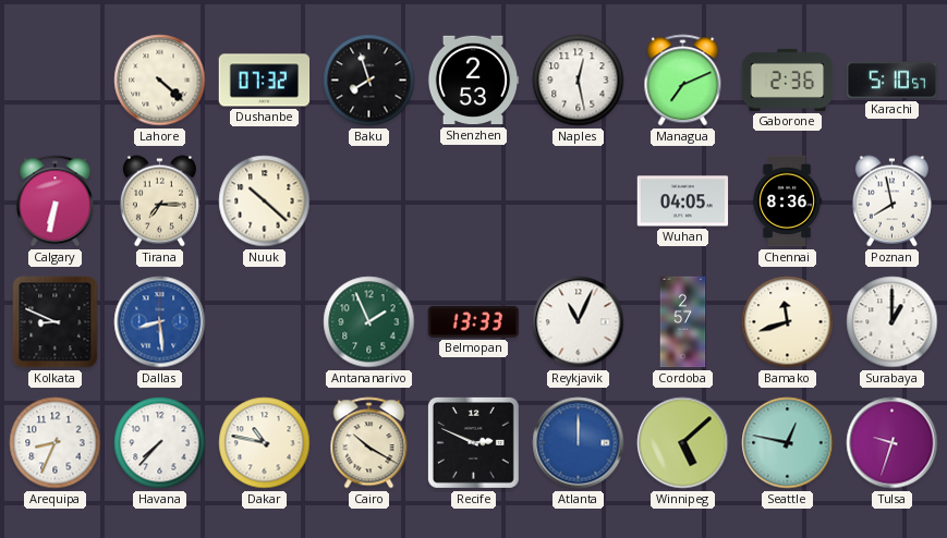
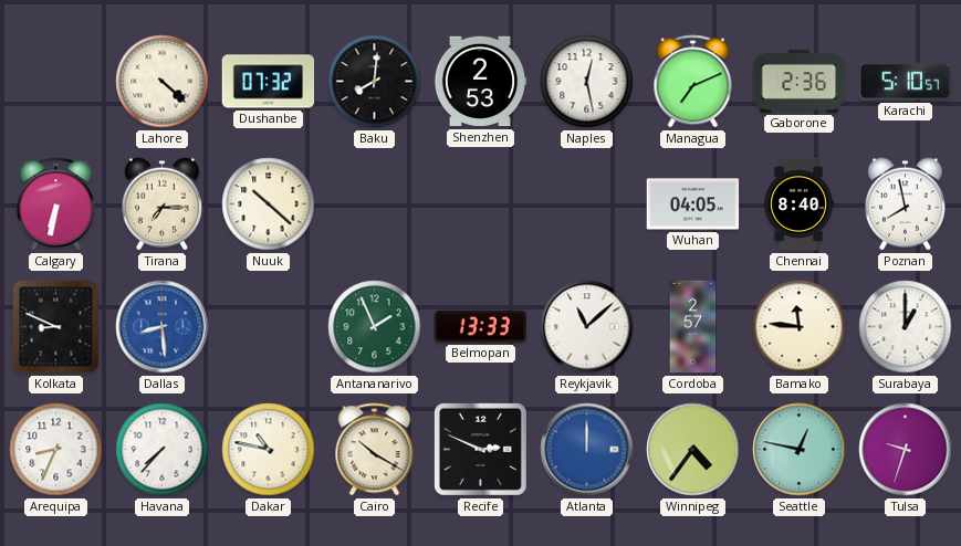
Baku: 7:57 -> 8:01
Chennai: 8:36 -> 8:40
Reykjavik: 11:04 -> 11:08
Bamako: 11:42 -> 11:46
Winnipeg: 5:08 -> 4:36
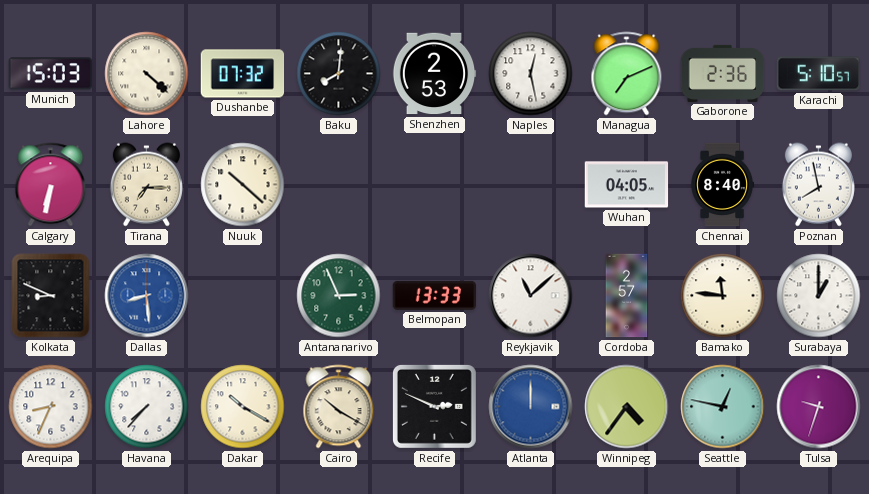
Munich: none -> 15:03
Antananarivo: 1:56 -> 2:56
Dakar: 10:47 -> 10:20
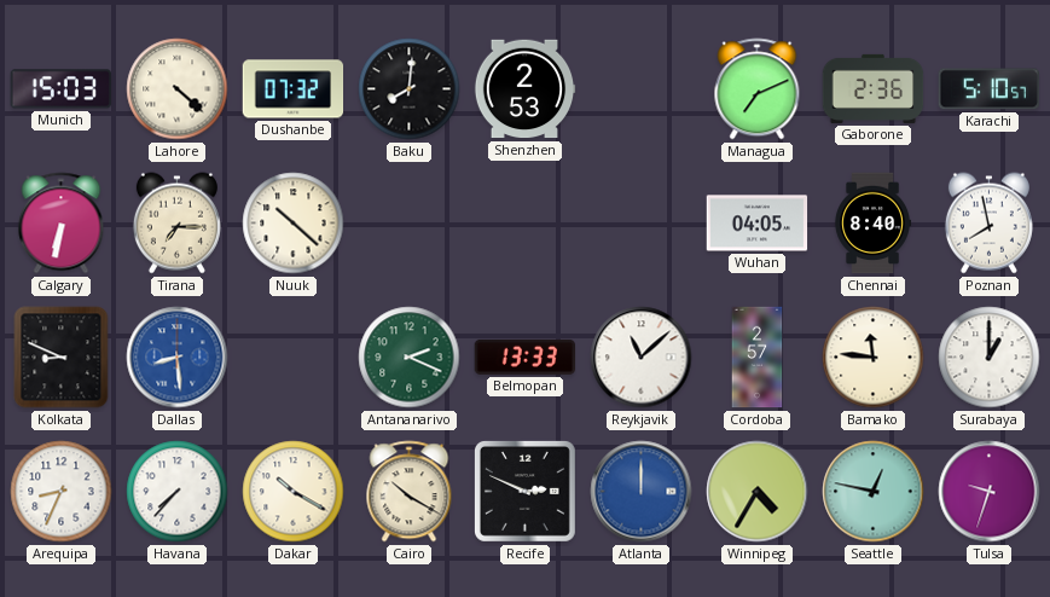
Naples: 12:28 -> none
Antananarivo: 2:56 -> 2:19
Winnipeg: 4:36 -> 4:35
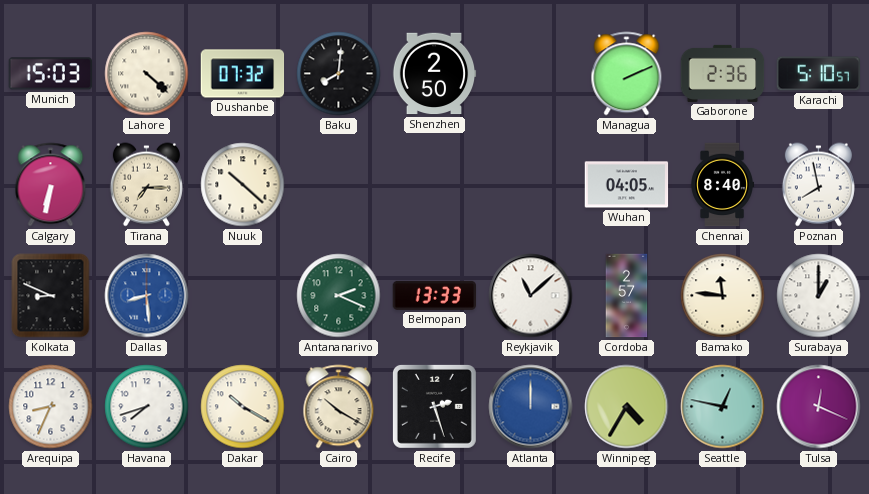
Shenzhen: 2:53 -> 2:50
Managua: 7:11 -> 2:11
Havana: 7:37 -> 7:42
Recife: 2:49 -> 2:27
Tulsa: 9:33 -> 12:19
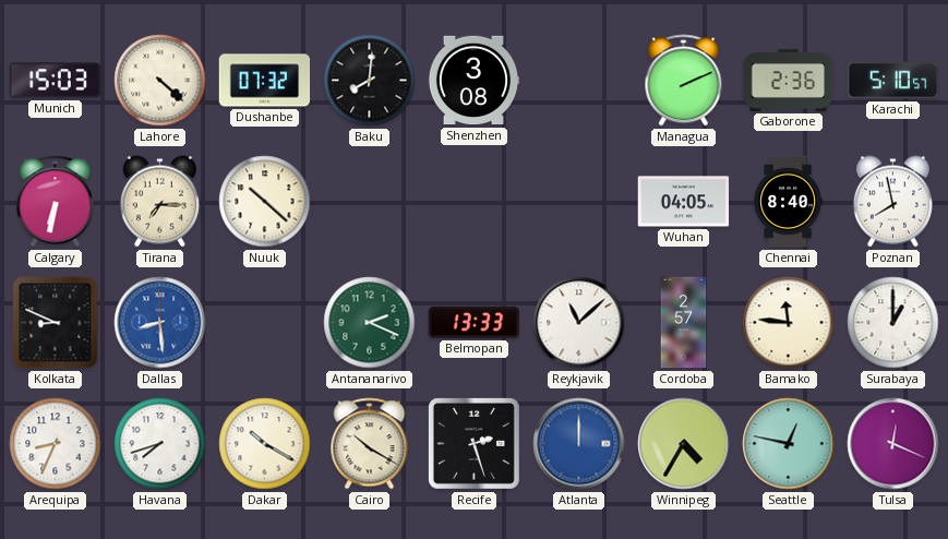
Shenzhen: 2:50 -> 3:08
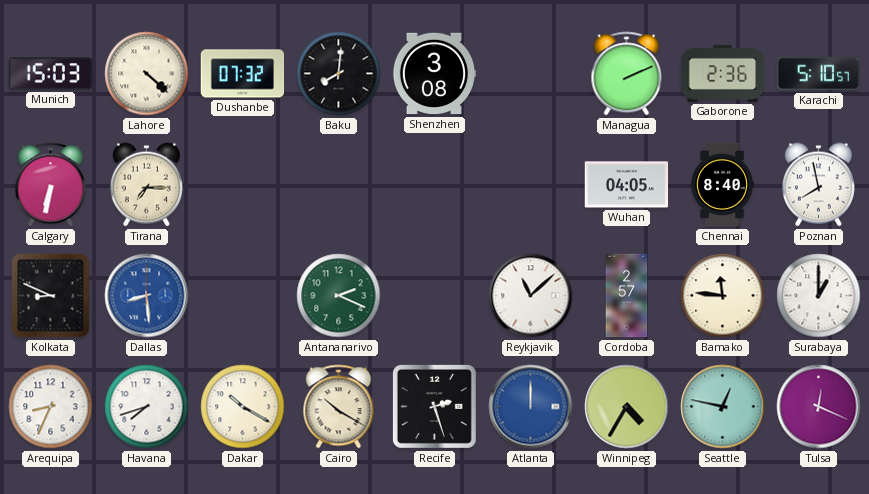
Nuuk: 10:22 -> none
Belmopan: 13:33 -> none
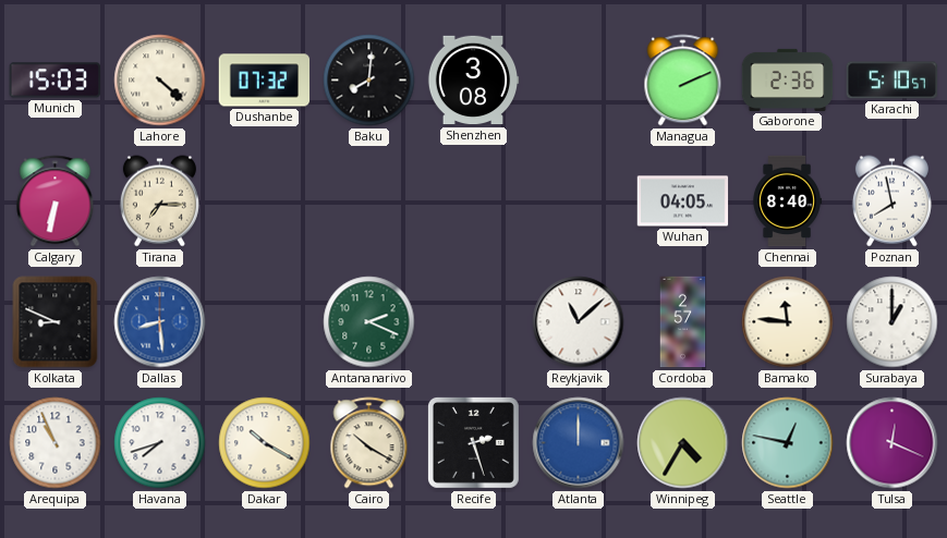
Arequipa: 8:34 -> 10:56
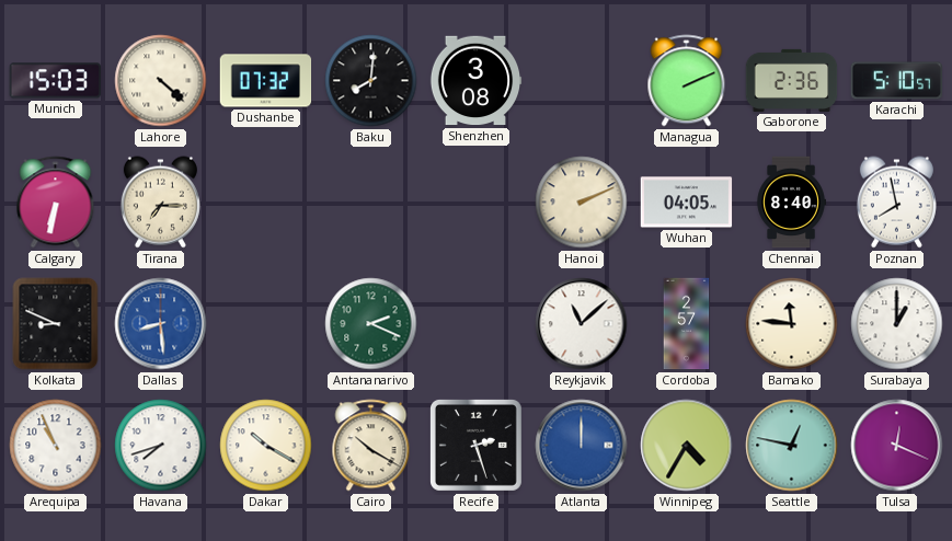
Hanoi: none -> 2:11
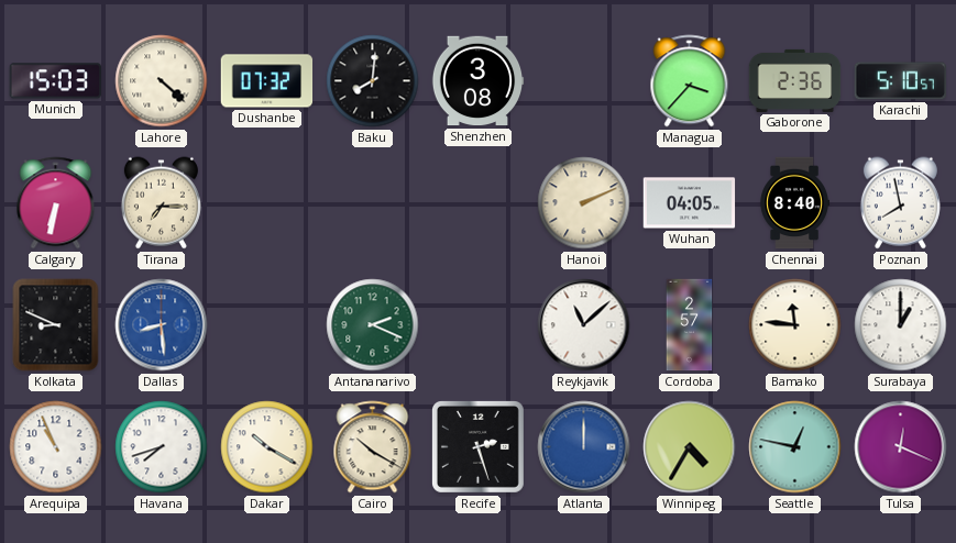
Managua: 2:11 -> 3:37
